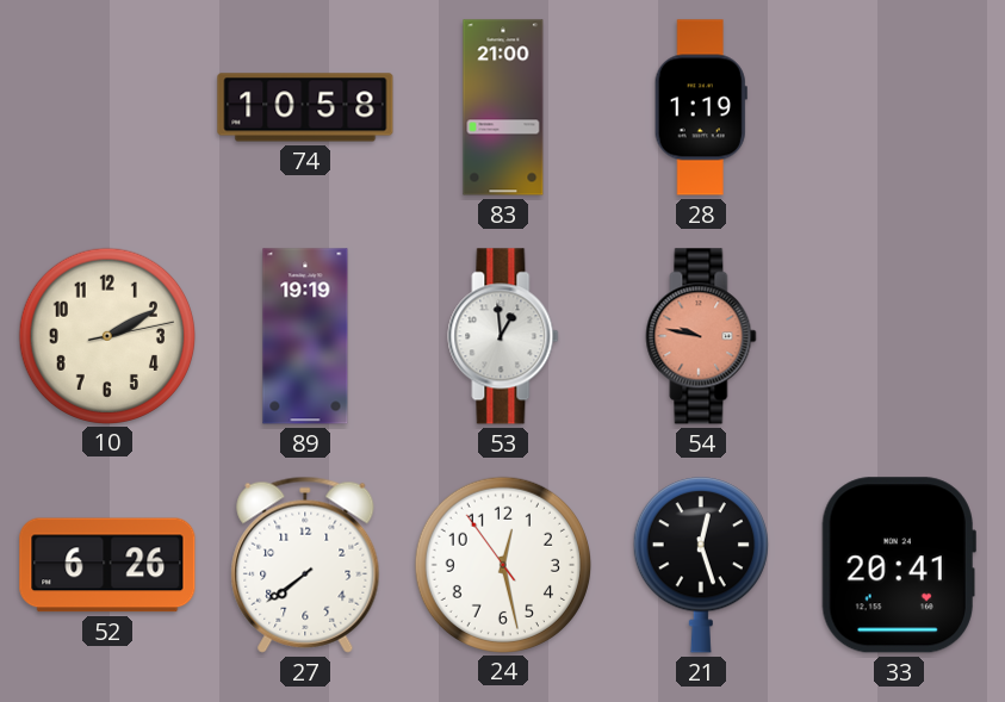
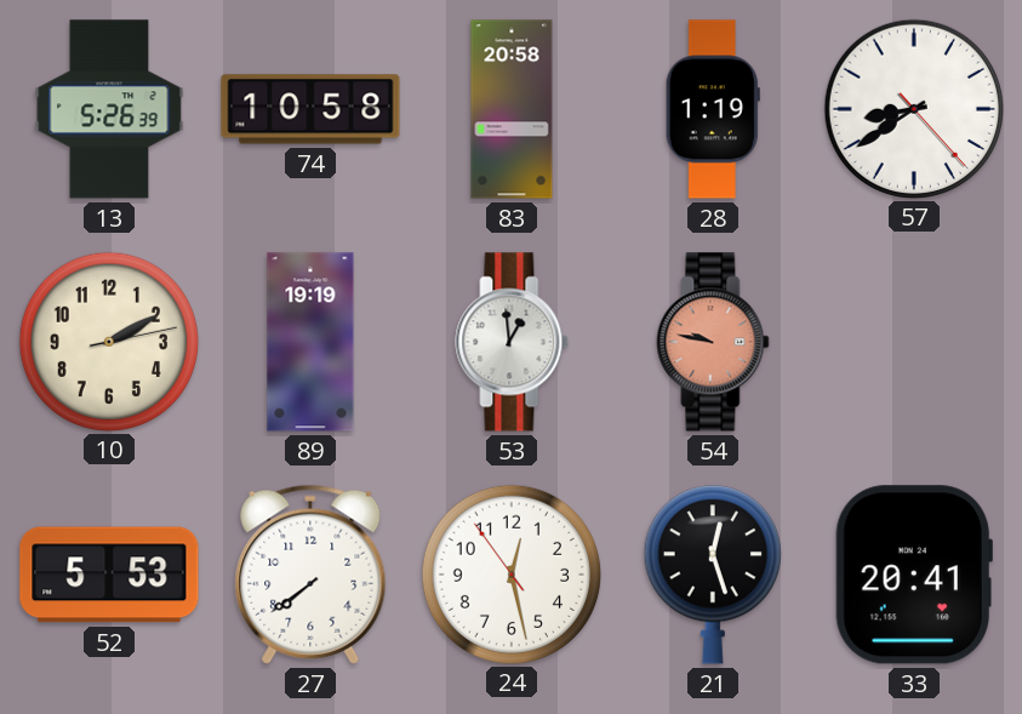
13: none -> 5:26
83: 21:00 -> 20:58
57: none -> 8:39
52: 6:26 -> 5:53
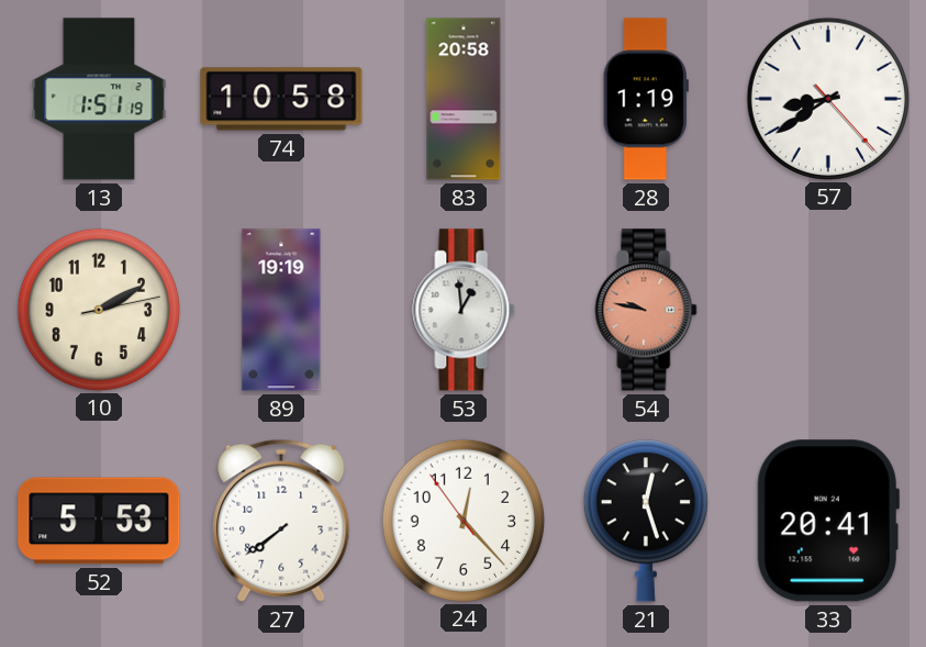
13: 5:26 -> 1:51
24: 12:27 -> 12:22
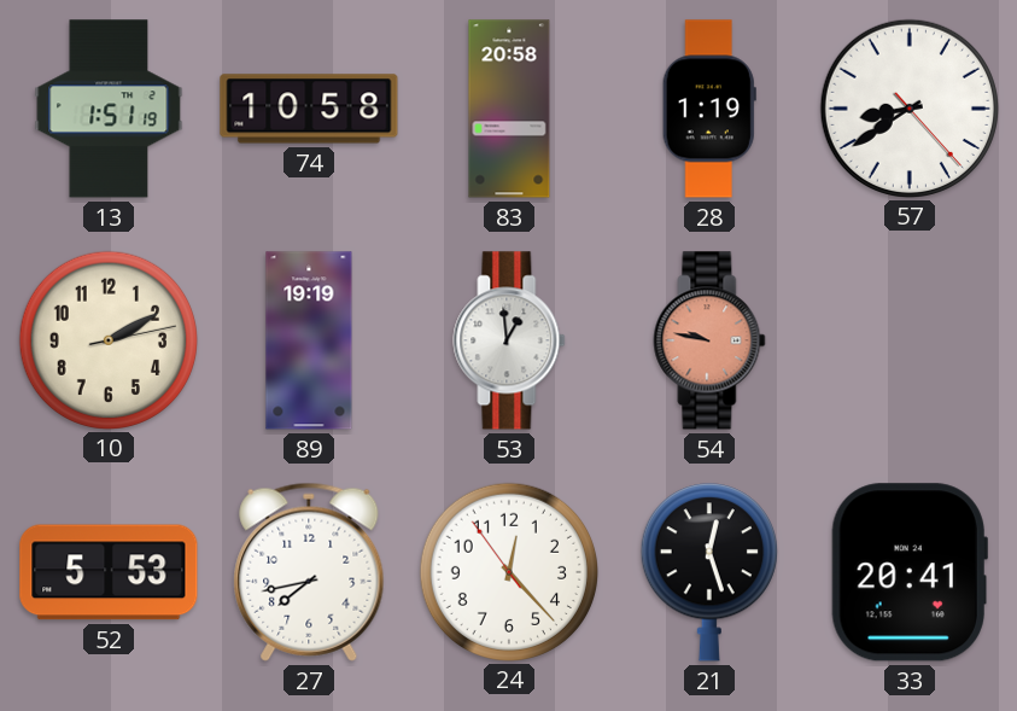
27: 7:39 -> 7:43
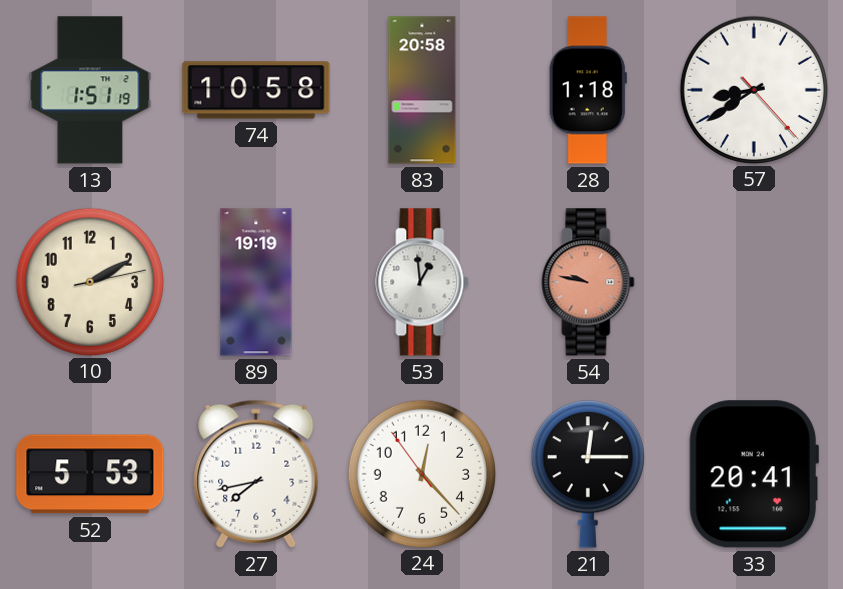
28: 1:19 -> 1:18
21: 12:27 -> 12:15
